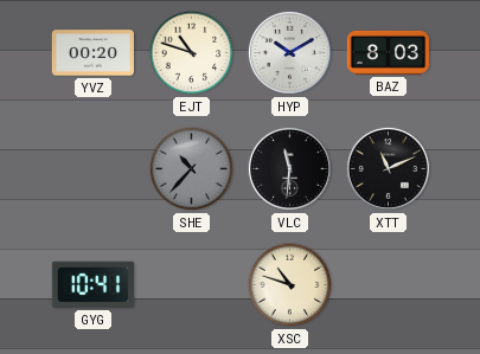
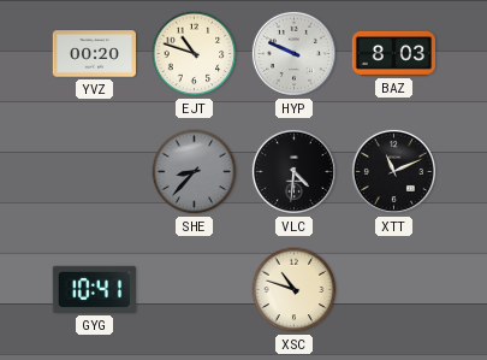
HYP: 10:10 -> 9:49
SHE: 10:37 -> 8:37
VLC: 11:31 -> 4:31
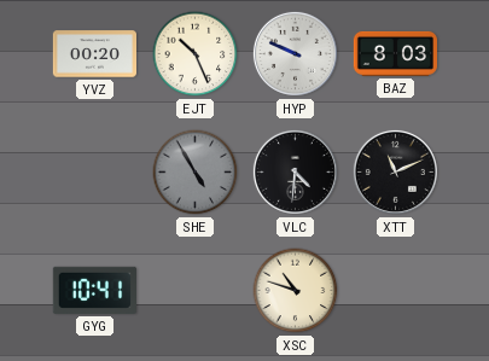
EJT: 10:48 -> 10:26
SHE: 8:37 -> 4:55
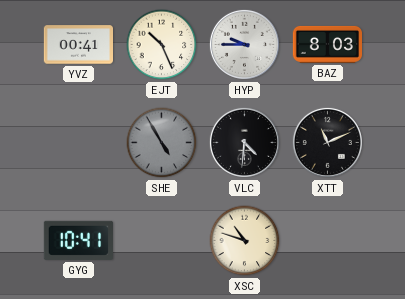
YVZ: 00:20 -> 00:41
HYP: 9:49 -> 9:45
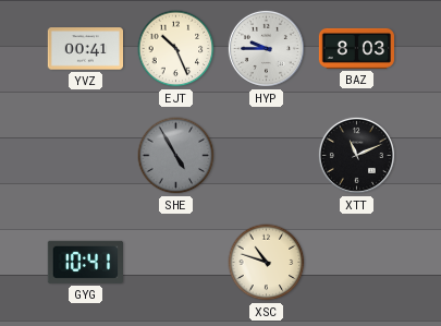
VLC: 4:31 -> none
